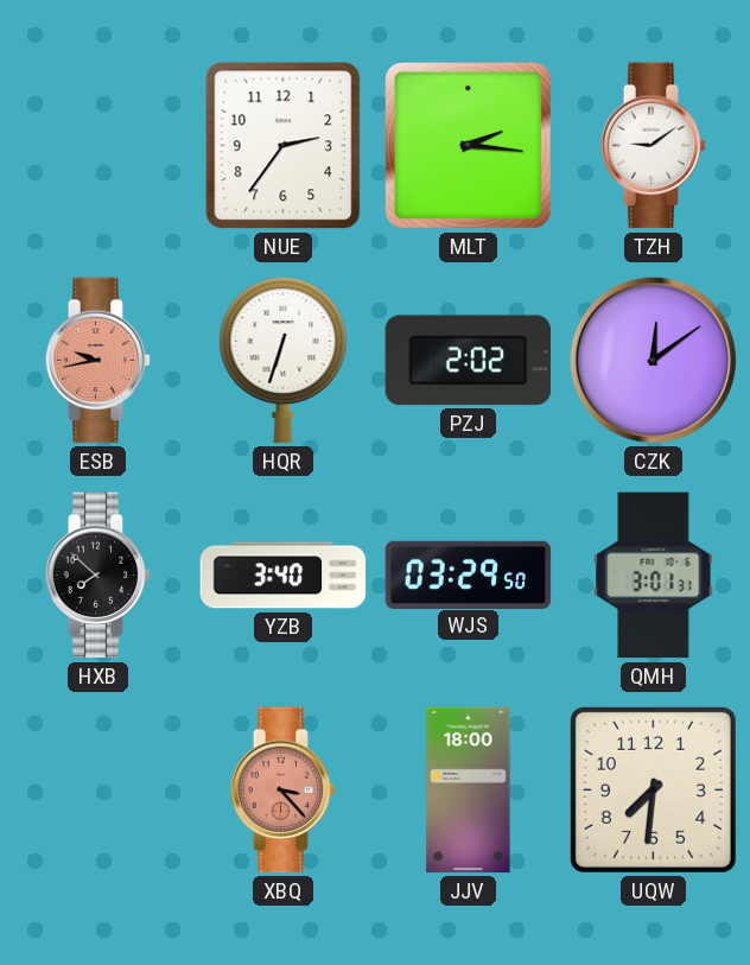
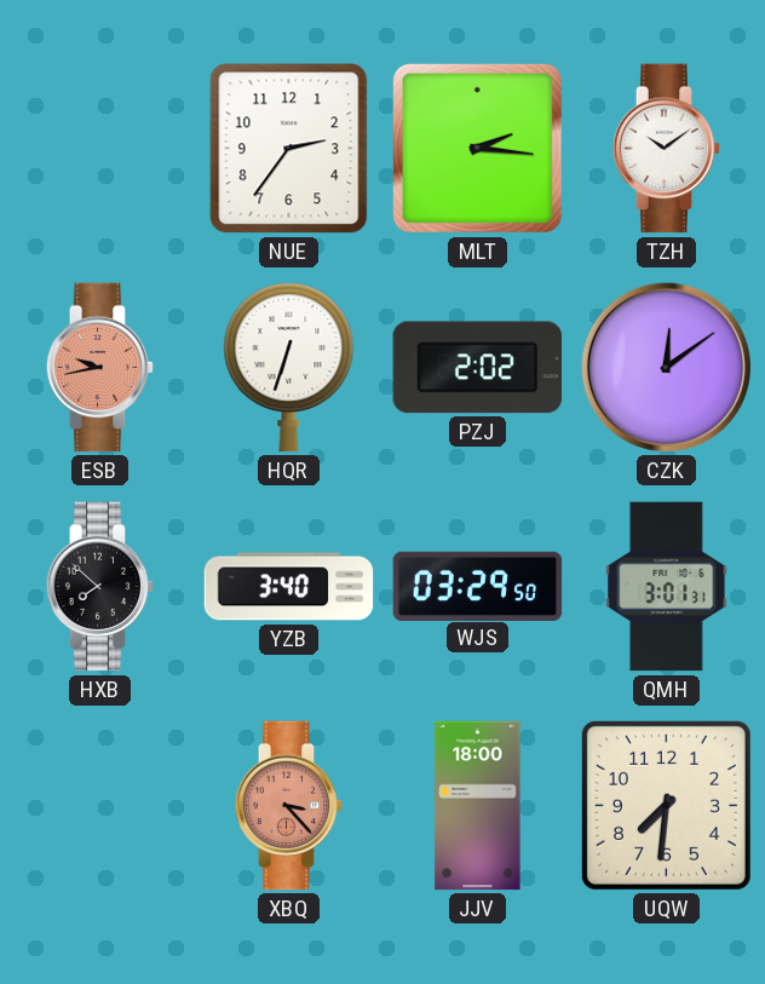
TZH: 9:09 -> 10:09
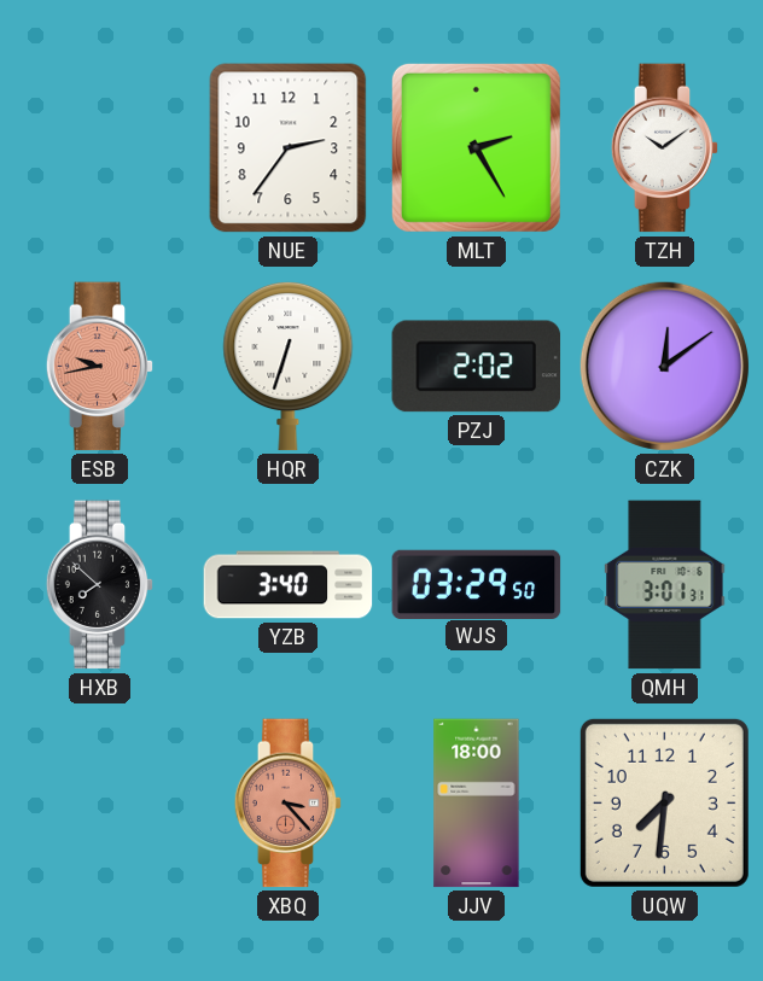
MLT: 2:16 -> 2:25
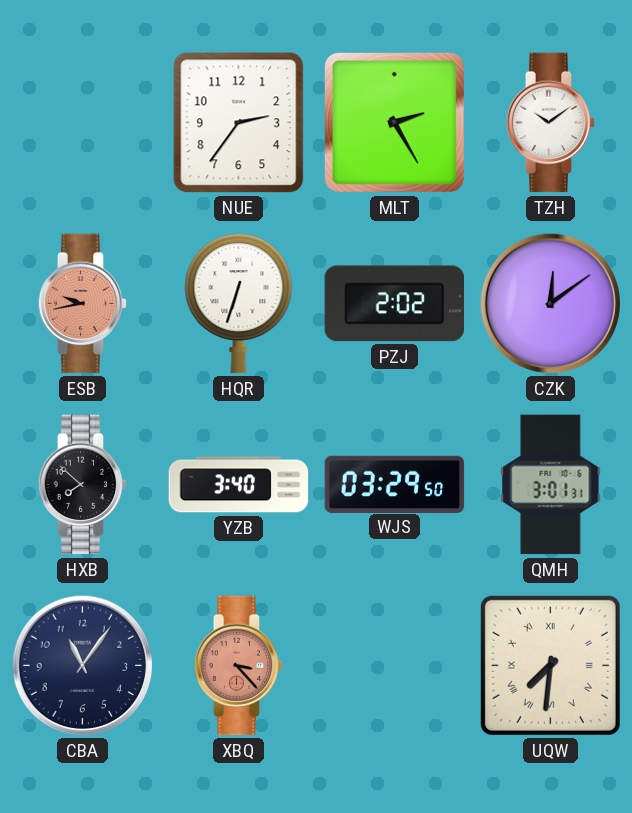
CBA: none -> 11:06
JJV: 18:00 -> none
UQW numerals: Arabic -> Roman
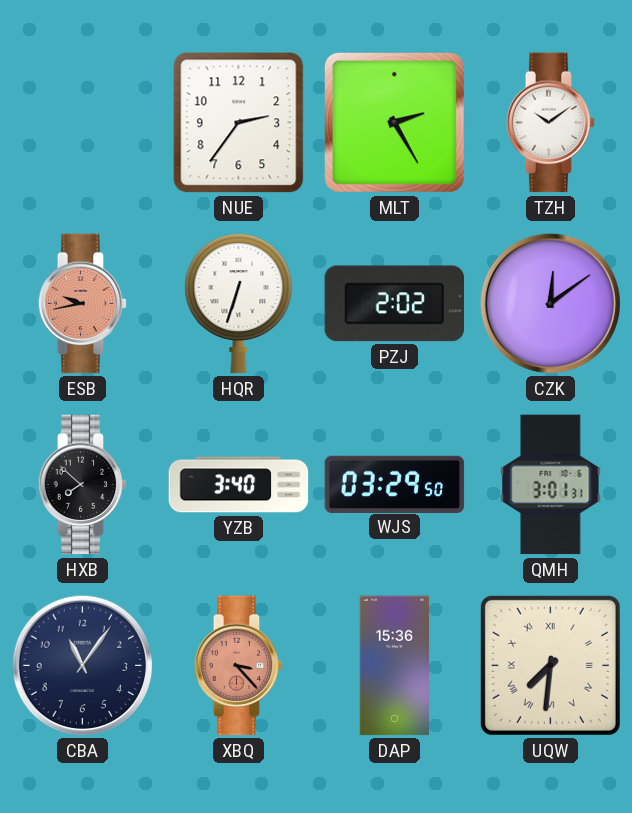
DAP: none -> 15:36
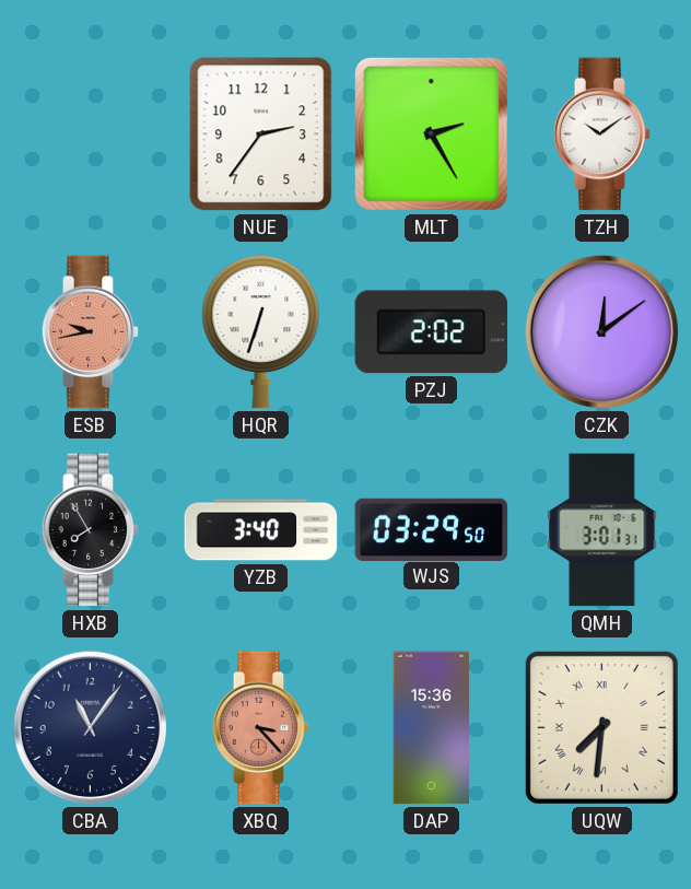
HXB: 7:52 -> 7:55
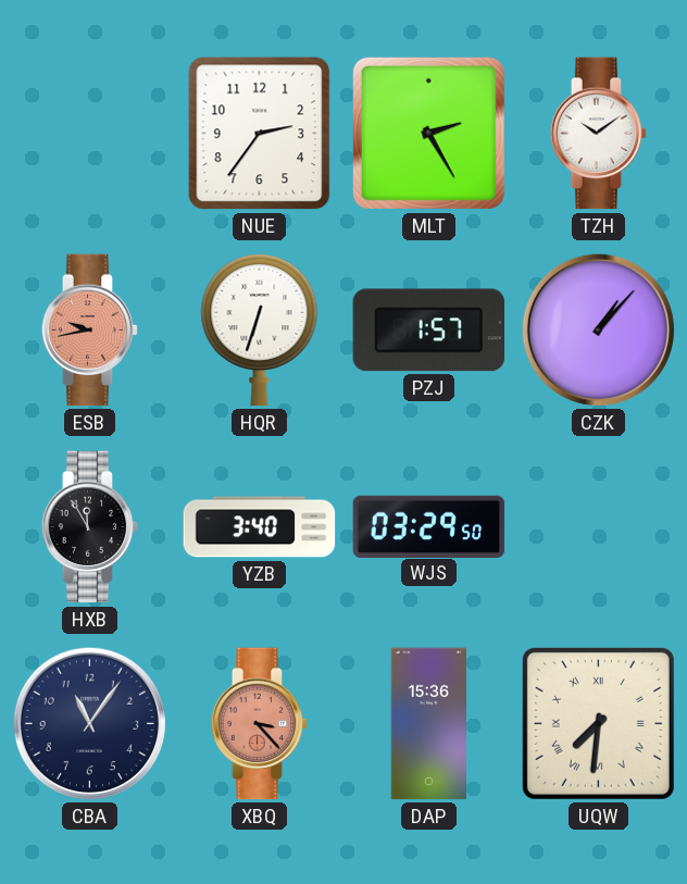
PZJ: 2:02 -> 1:57
CZK: 12:09 -> 1:07
HXB: 7:55 -> 11:55
QMH: 3:01 -> none
